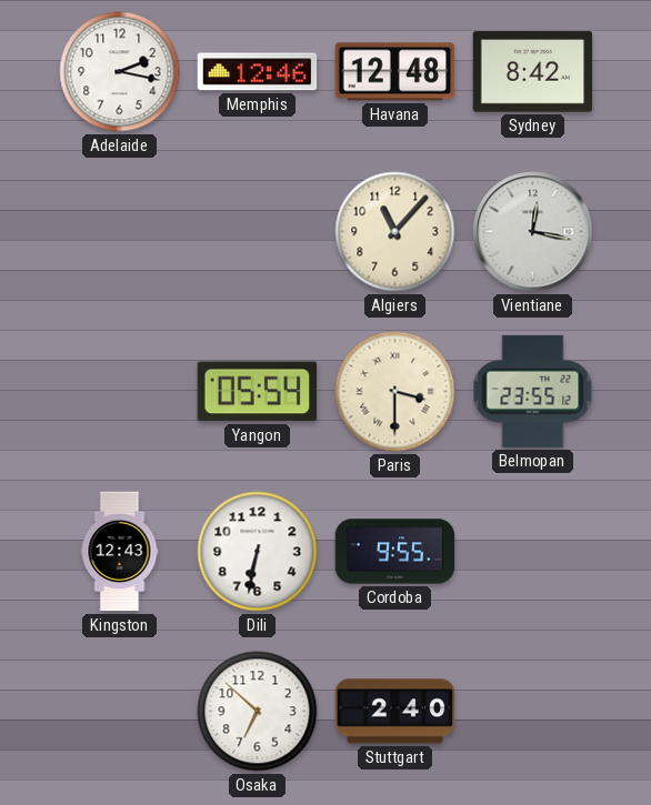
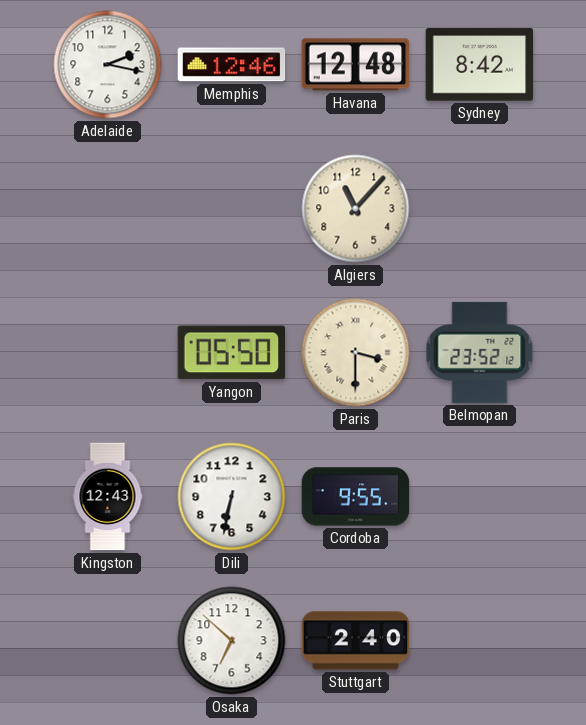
Vientiane: 12:17 -> none
Yangon: 05:54 -> 05:50
Belmopan: 23:55 -> 23:52
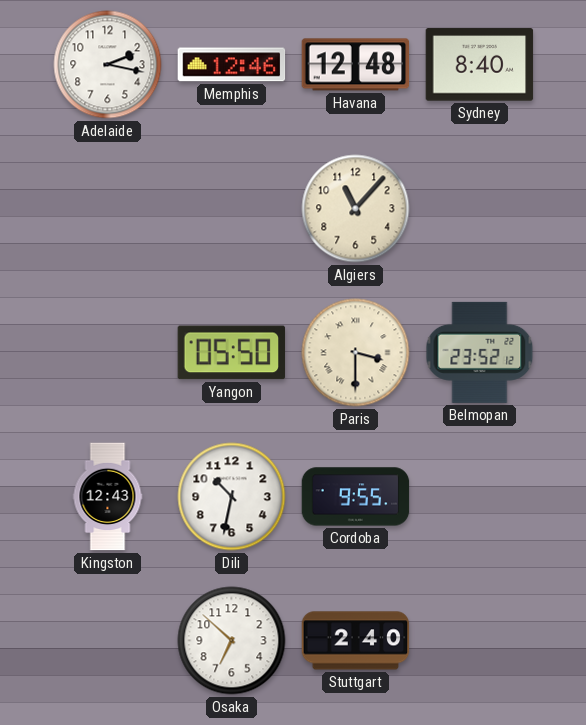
Sydney: 8:42 -> 8:40
Dili: 6:32 -> 10:32
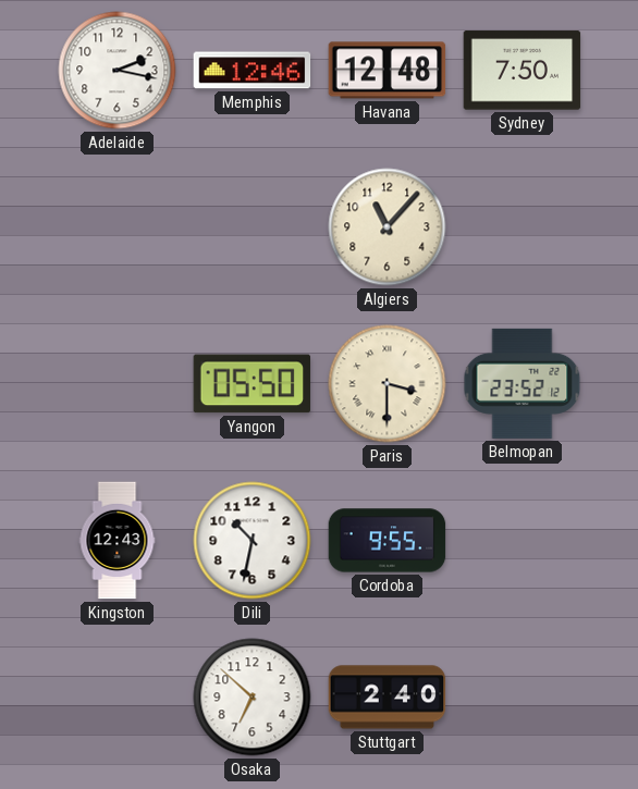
Sydney: 8:40 -> 7:50
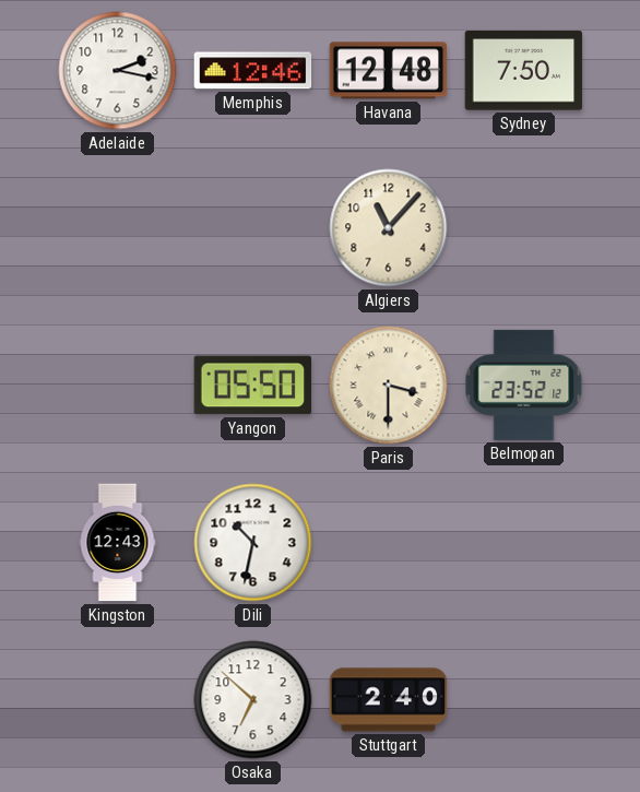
Cordoba: 9:55 -> none
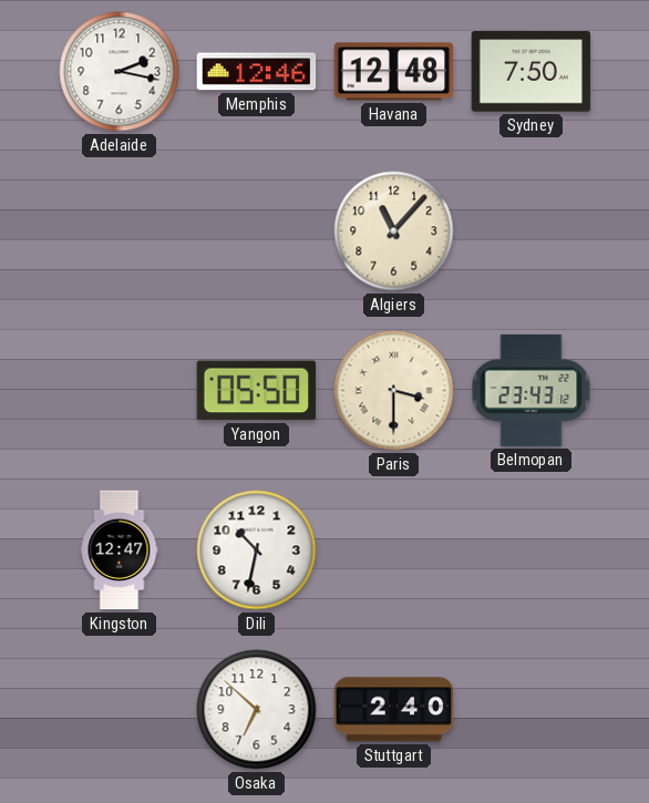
Belmopan: 23:52 -> 23:43
Kingston: 12:43 -> 12:47
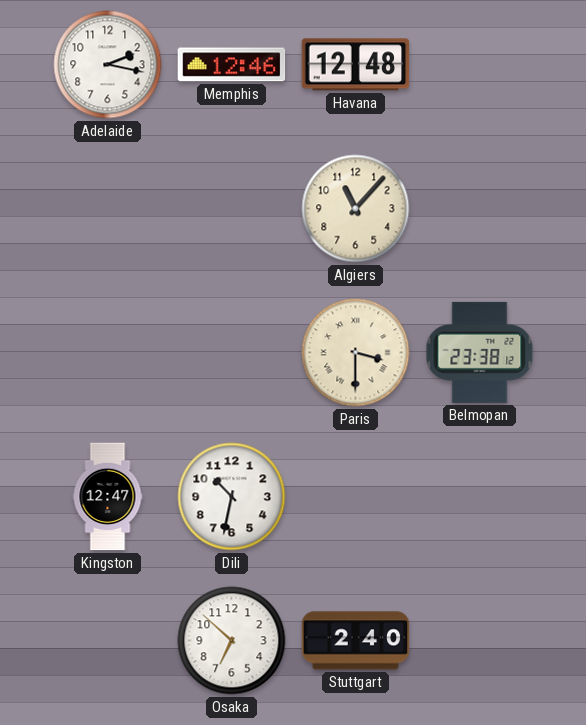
Sydney: 7:50 -> none
Yangon: 05:50 -> none
Belmopan: 23:43 -> 23:38
